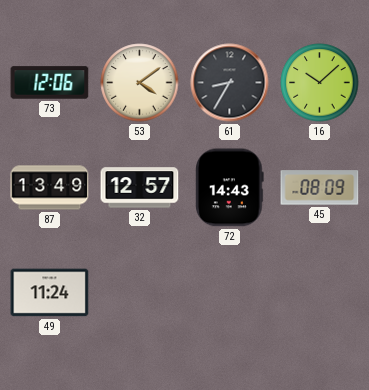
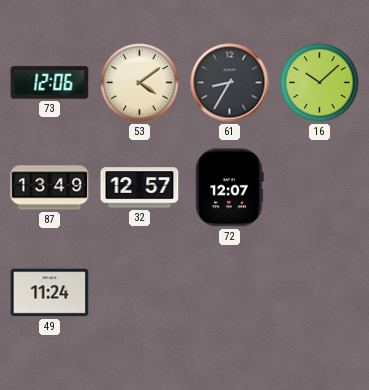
72: 14:43 -> 12:07
45: 08:09 -> none
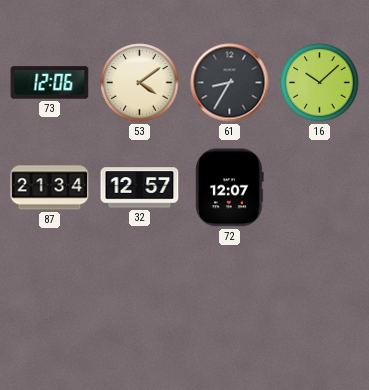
87: 13:49 -> 21:34
49: 11:24 -> none
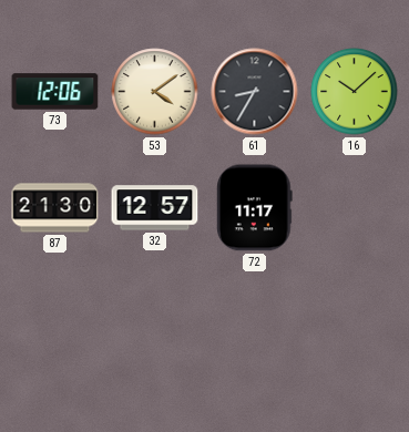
87: 21:34 -> 21:30
72: 12:07 -> 11:17
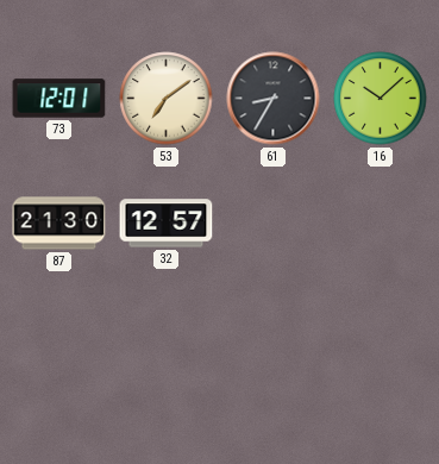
73: 12:06 -> 12:01
53: 4:09 -> 7:09
72: 11:17 -> none
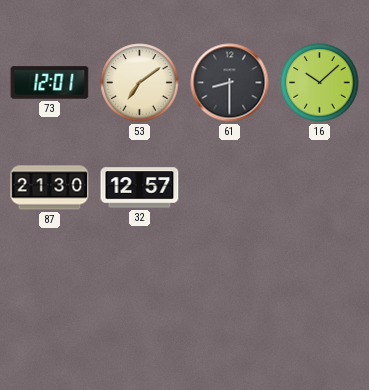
61: 8:35 -> 8:30
